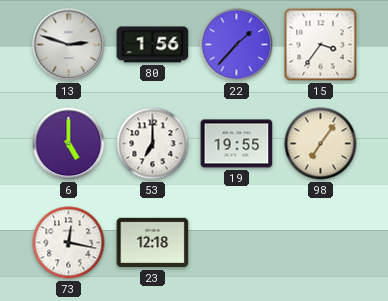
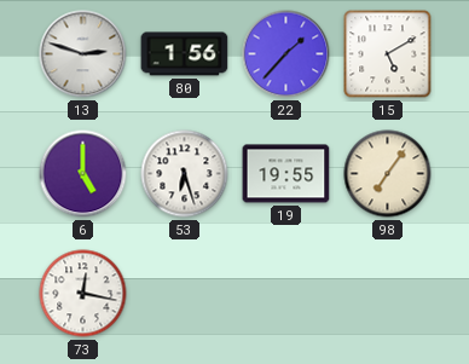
15: 3:36 -> 5:10
53: 7:00 -> 6:27
23: 12:18 -> none
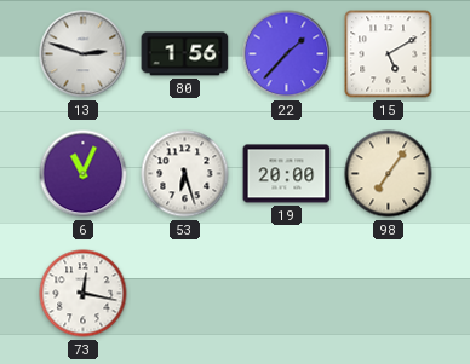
6: 5:00 -> 11:04
19: 19:55 -> 20:00
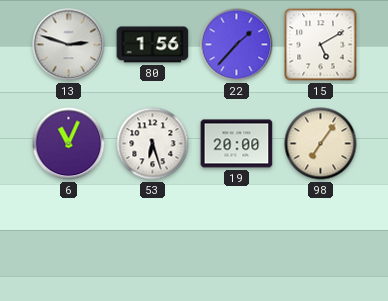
73: 12:17 -> none
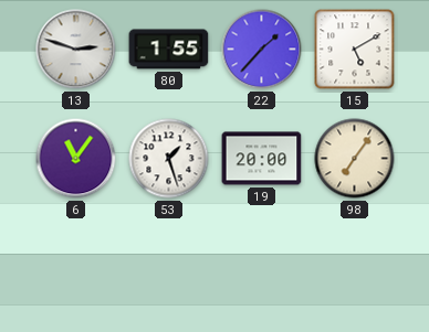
80: 1:56 -> 1:55
6: 11:04 -> 11:06
53: 6:27 -> 1:27
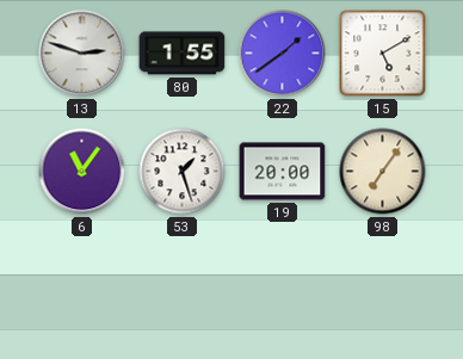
22: 1:37 -> 1:39
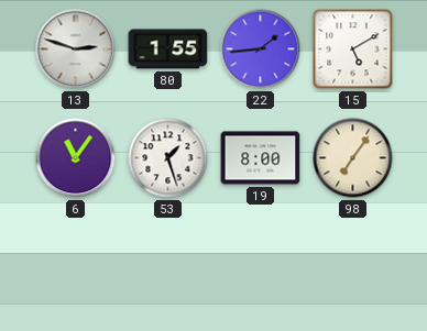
22: 1:39 -> 1:44
19: 20:00 -> 8:00
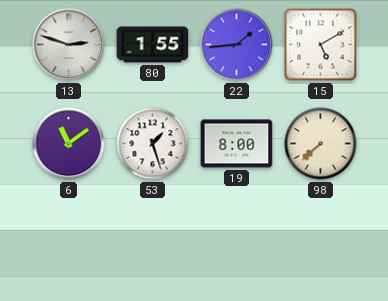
6: 11:06 -> 11:09
98: 7:06 -> 7:38
